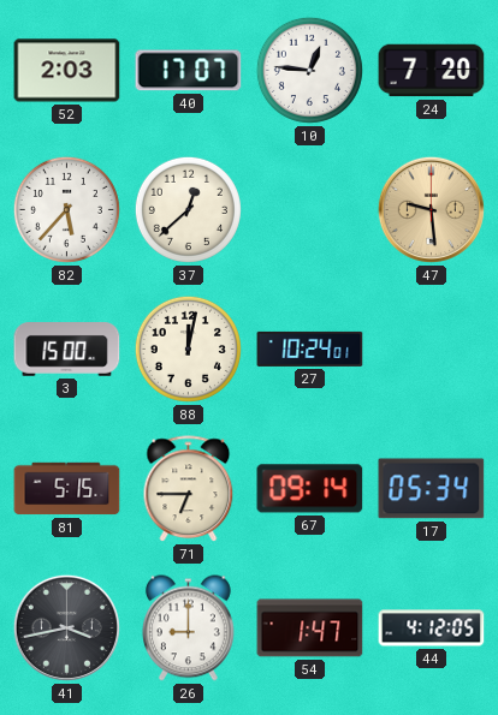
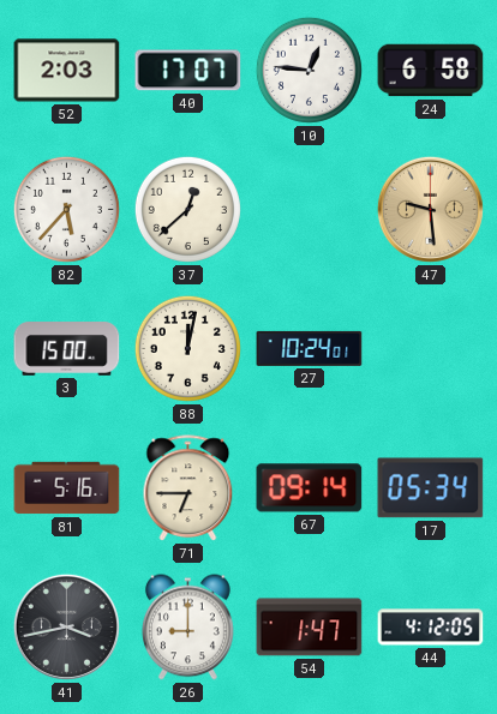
24: 7:20 -> 6:58
81: 5:15 -> 5:16
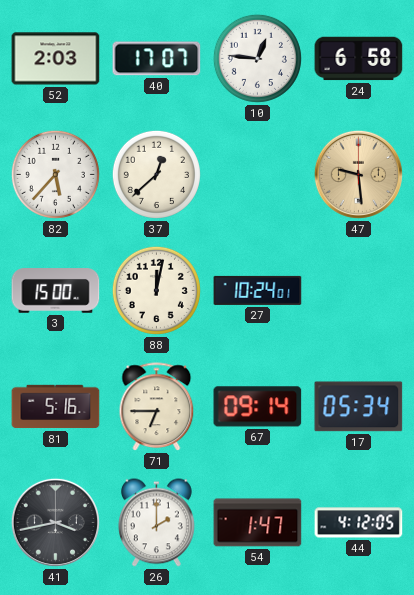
26: 9:00 -> 2:00
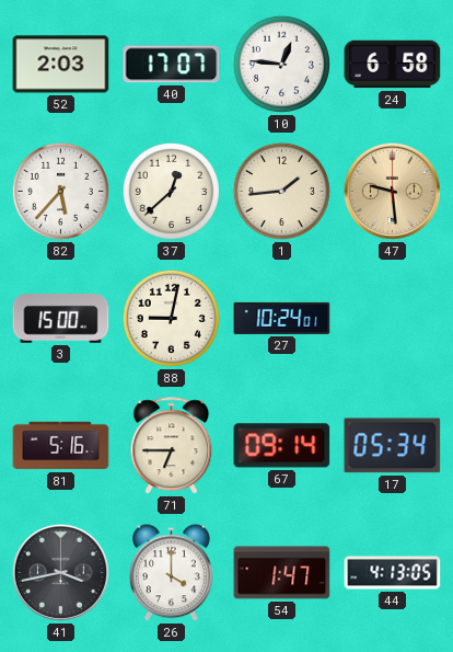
1: none -> 1:44
88: 12:02 -> 9:02
26: 2:00 -> 4:00
44: 4:12 -> 4:13
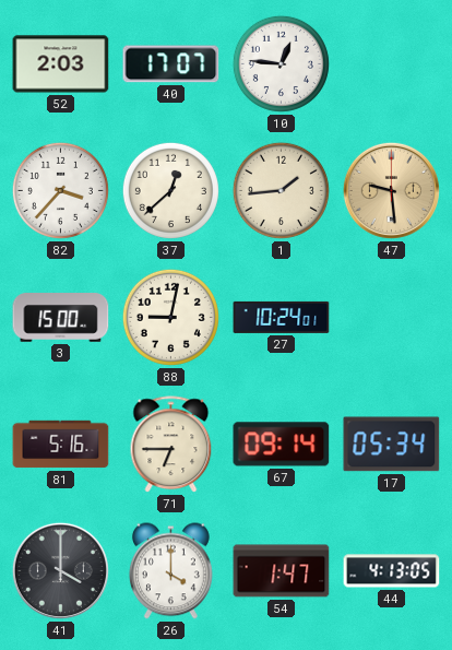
24: 6:58 -> none
82: 5:37 -> 3:37
41: 3:43 -> 4:00
